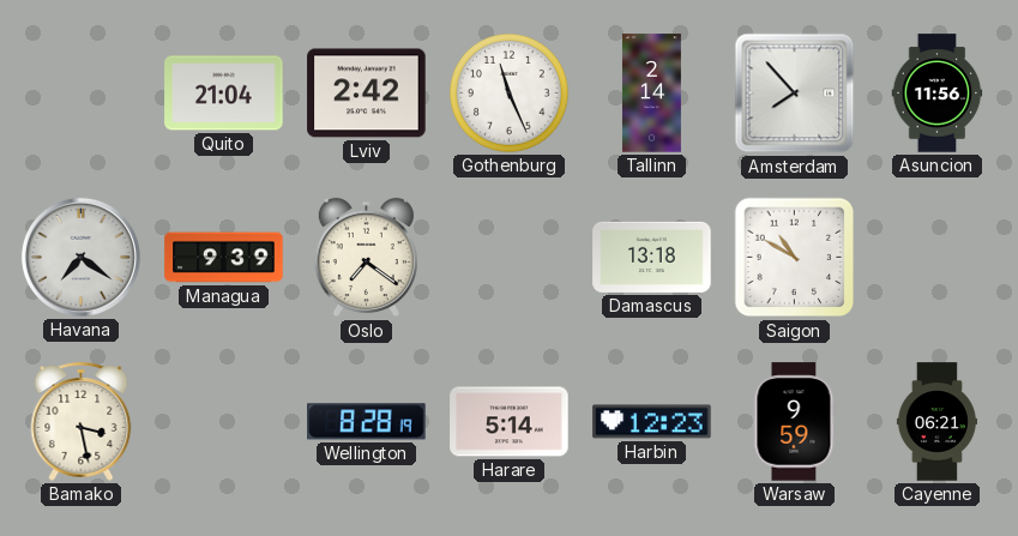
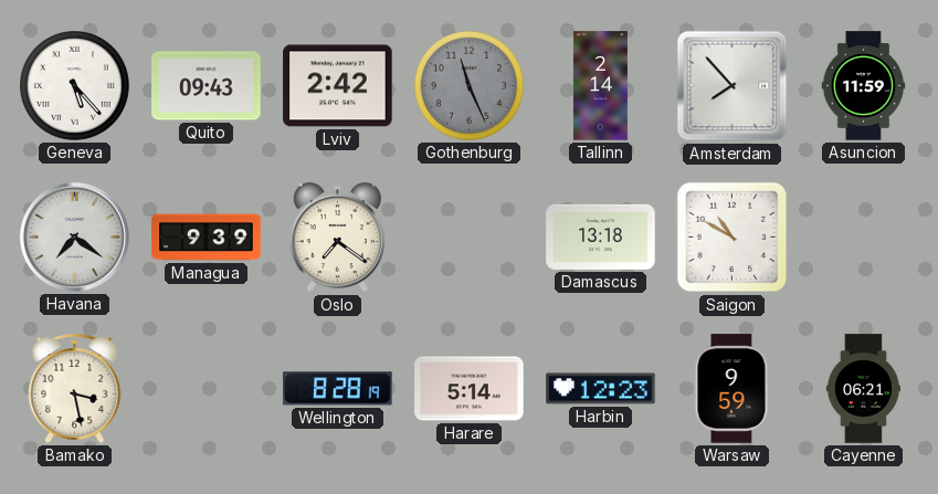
Geneva: none -> 5:23
Quito: 21:04 -> 09:43
Gothenburg dial: white -> grey
Asuncion: 11:56 -> 11:59
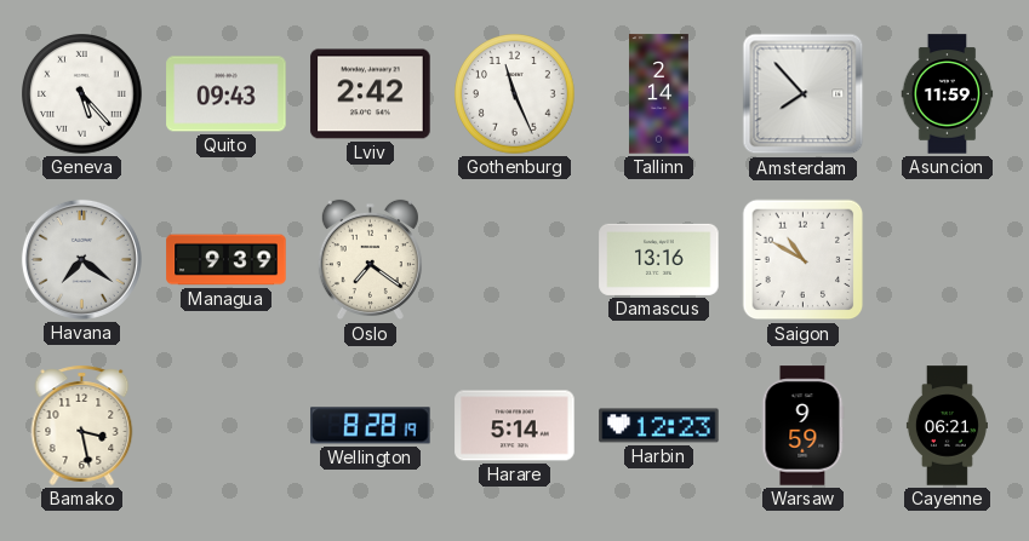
Gothenburg dial: grey -> white
Damascus: 13:18 -> 13:16
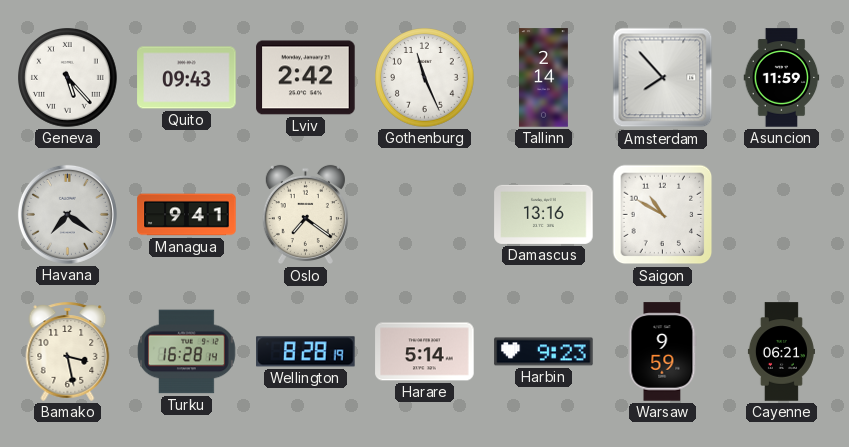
Managua: 9:39 -> 9:41
Turku: none -> 16:28
Harbin: 12:23 -> 9:23
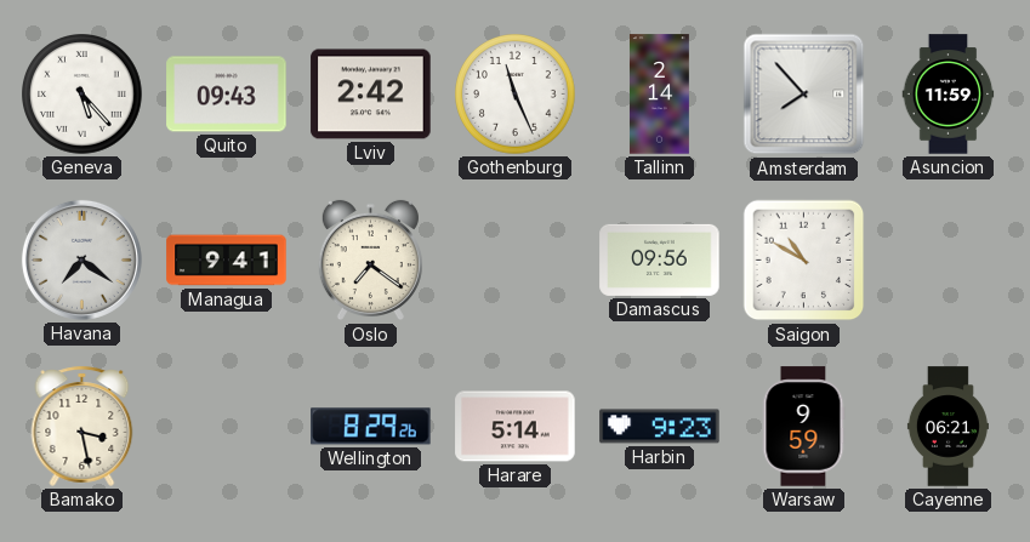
Damascus: 13:16 -> 09:56
Turku: 16:28 -> none
Wellington: 8:28 -> 8:29
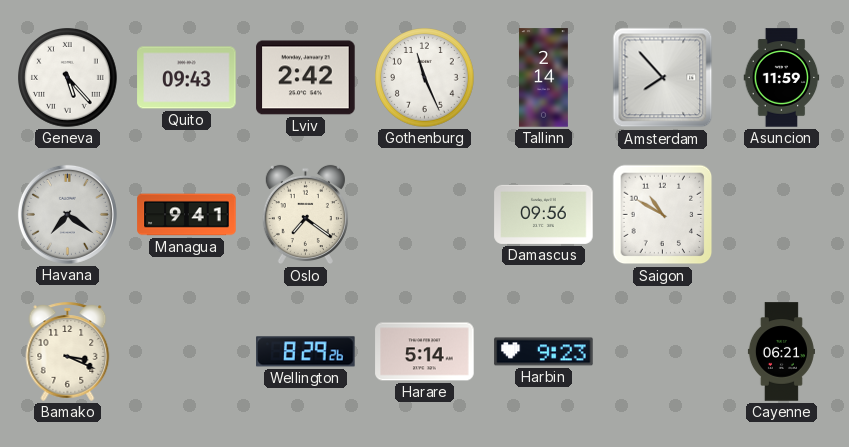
Bamako: 3:28 -> 3:19
Warsaw: 9:59 -> none
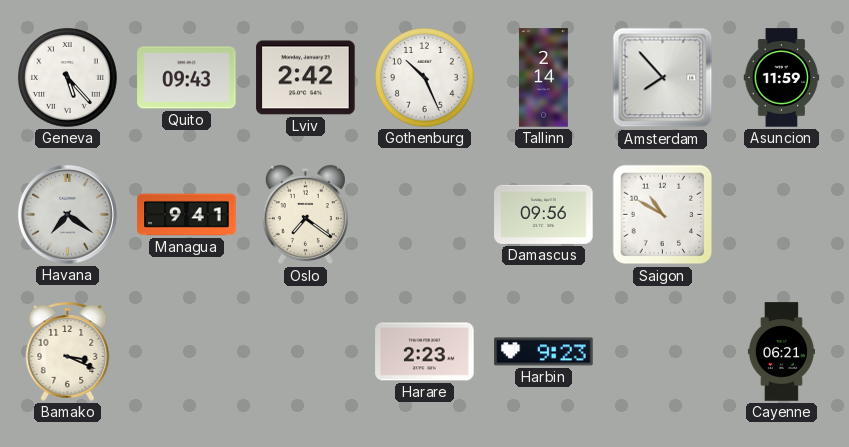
Gothenburg: 11:26 -> 10:26
Wellington: 8:29 -> none
Harare: 5:14 -> 2:23
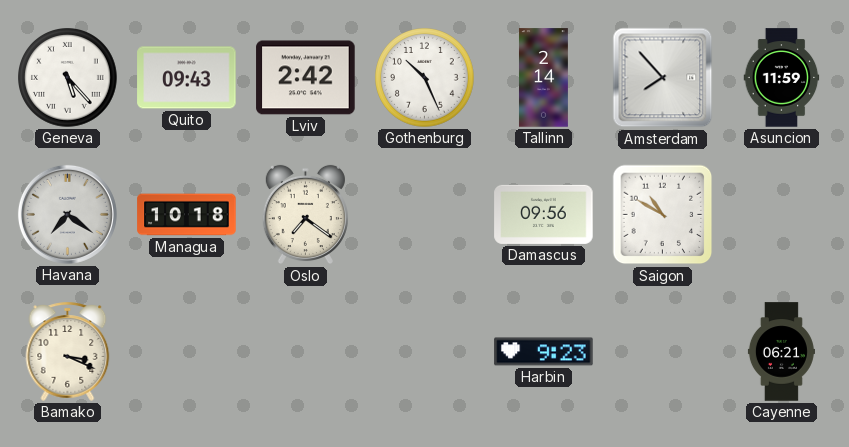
Managua: 9:41 -> 10:18
Harare: 2:23 -> none
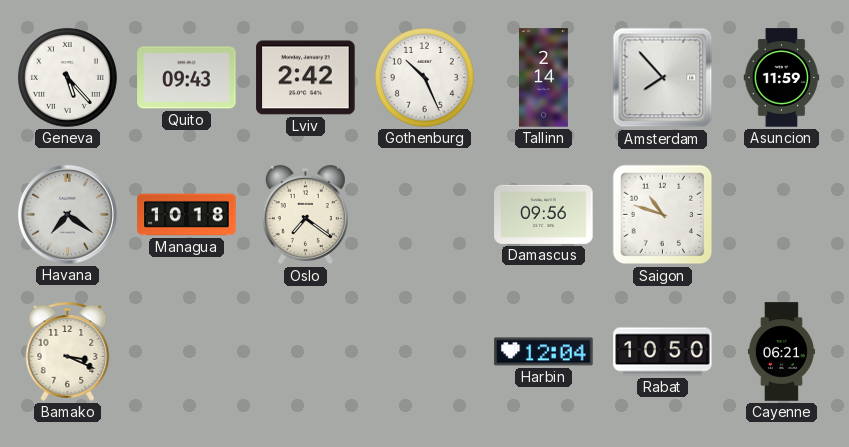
Saigon: 10:50 -> 10:48
Harbin: 9:23 -> 12:04
Rabat: none -> 10:50
